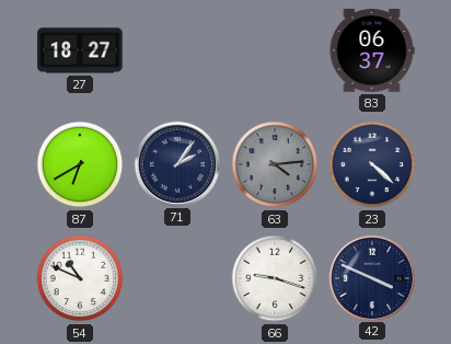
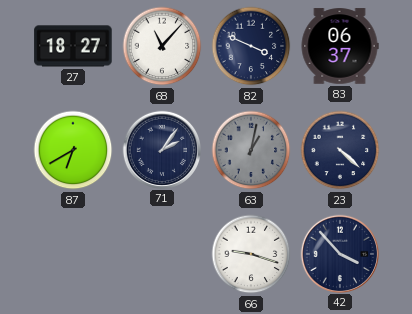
68: none -> 11:07
82: none -> 3:49
63: 4:14 -> 1:02
54: 10:49 -> none
42: 3:49 -> 3:53
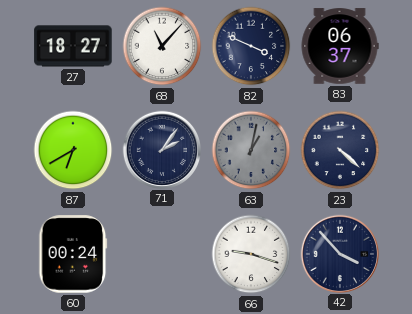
60: none -> 00:24
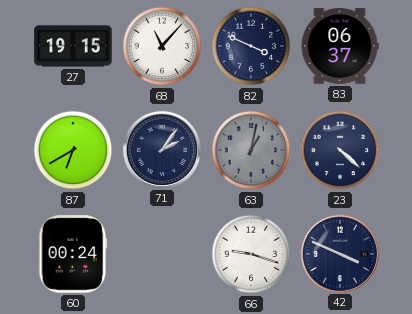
27: 18:27 -> 19:15
42: 3:53 -> 3:49
